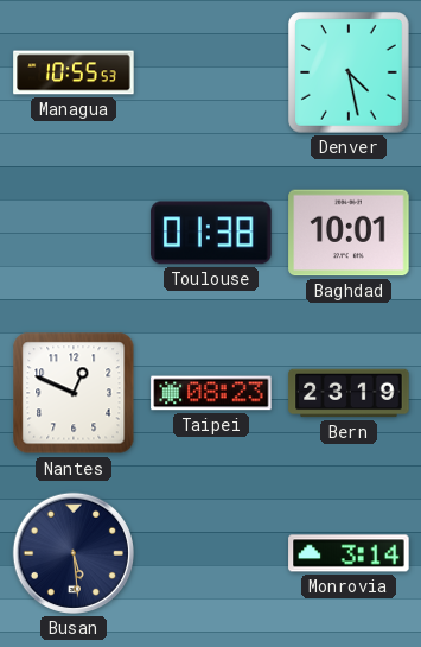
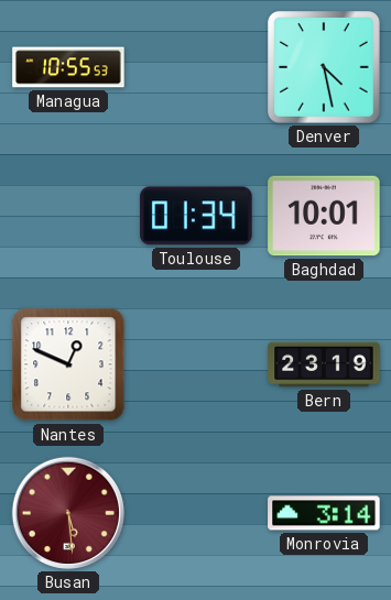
Toulouse: 01:38 -> 01:34
Taipei: 08:23 -> none
Busan dial: navy -> burgundy
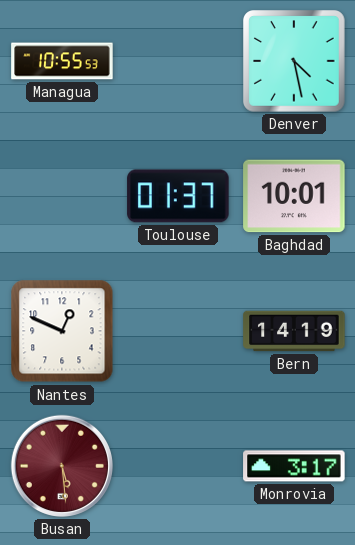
Toulouse: 01:34 -> 01:37
Bern: 23:19 -> 14:19
Monrovia: 3:14 -> 3:17
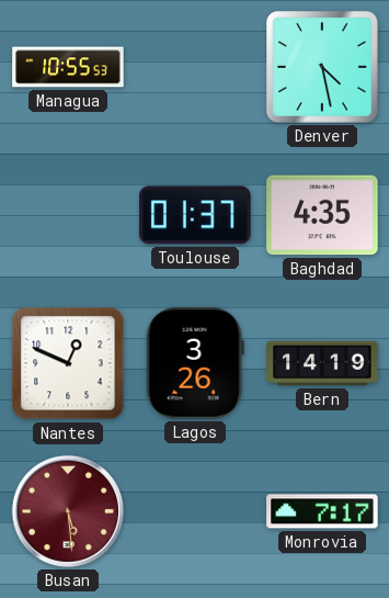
Baghdad: 10:01 -> 4:35
Lagos: none -> 3:26
Monrovia: 3:17 -> 7:17
